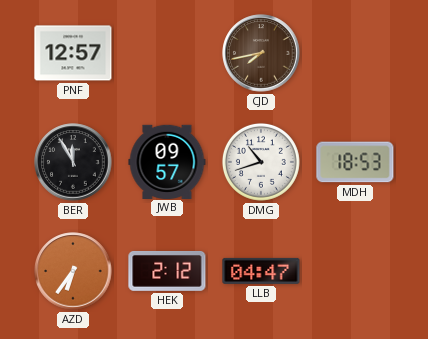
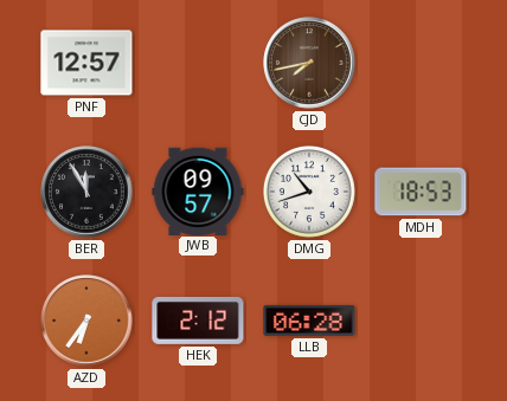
LLB: 04:47 -> 06:28
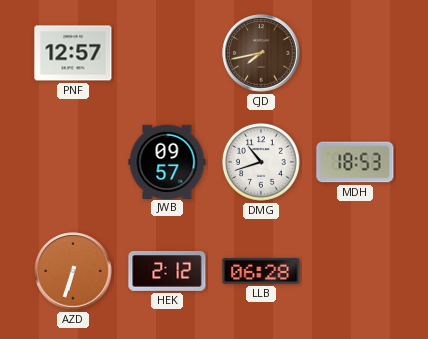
BER: 11:55 -> none
AZD: 6:36 -> 6:33
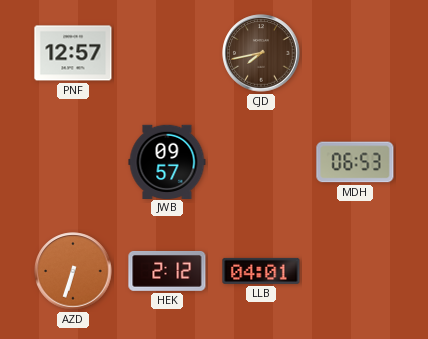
DMG: 10:42 -> none
MDH: 18:53 -> 06:53
LLB: 06:28 -> 04:01
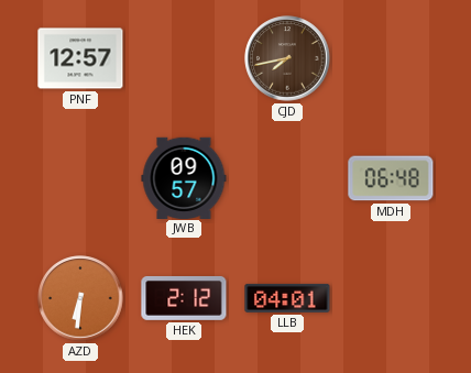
MDH: 06:53 -> 06:48
AZD: 6:33 -> 6:31
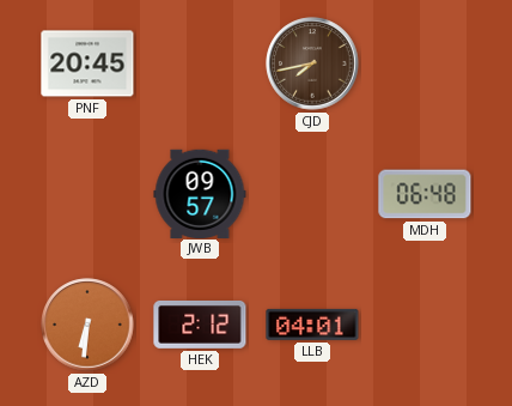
PNF: 12:57 -> 20:45
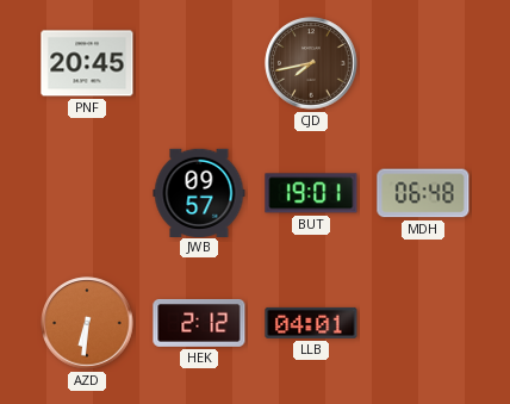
BUT: none -> 19:01
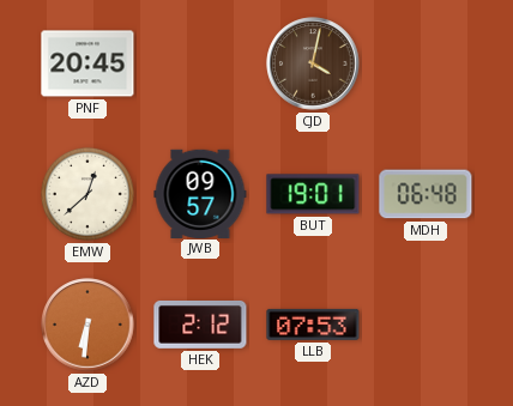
CJD: 7:43 -> 4:02
EMW: none -> 12:38
LLB: 04:01 -> 07:53
